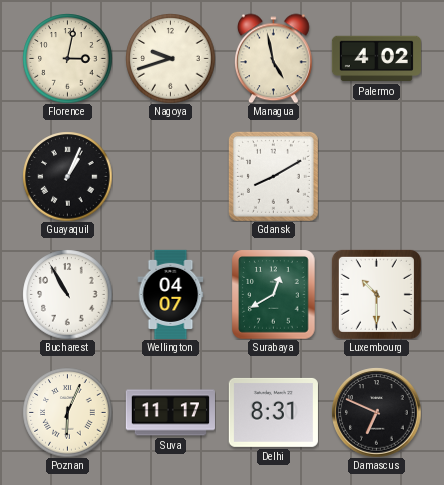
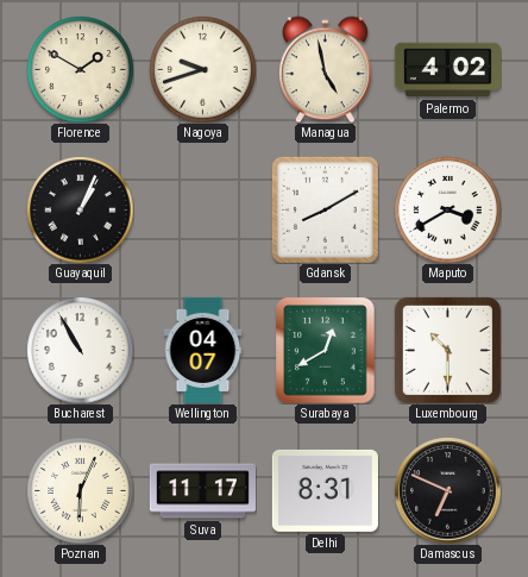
Florence: 3:02 -> 1:50
Maputo: none -> 3:40
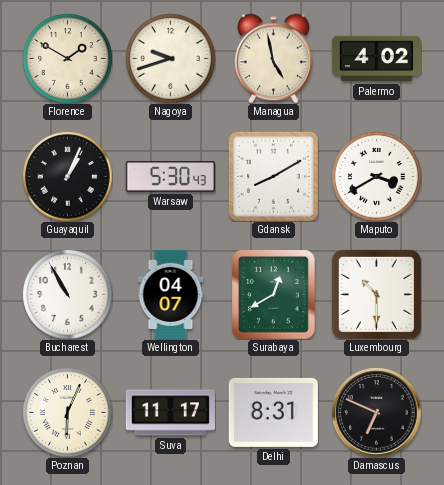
Warsaw: none -> 5:30
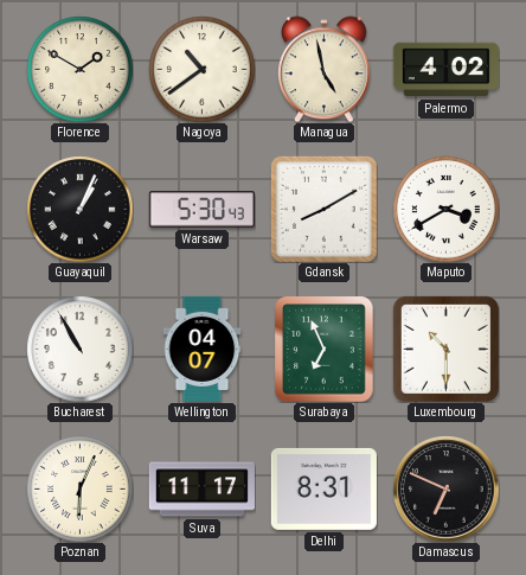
Nagoya: 9:42 -> 10:39
Surabaya: 12:40 -> 6:56
